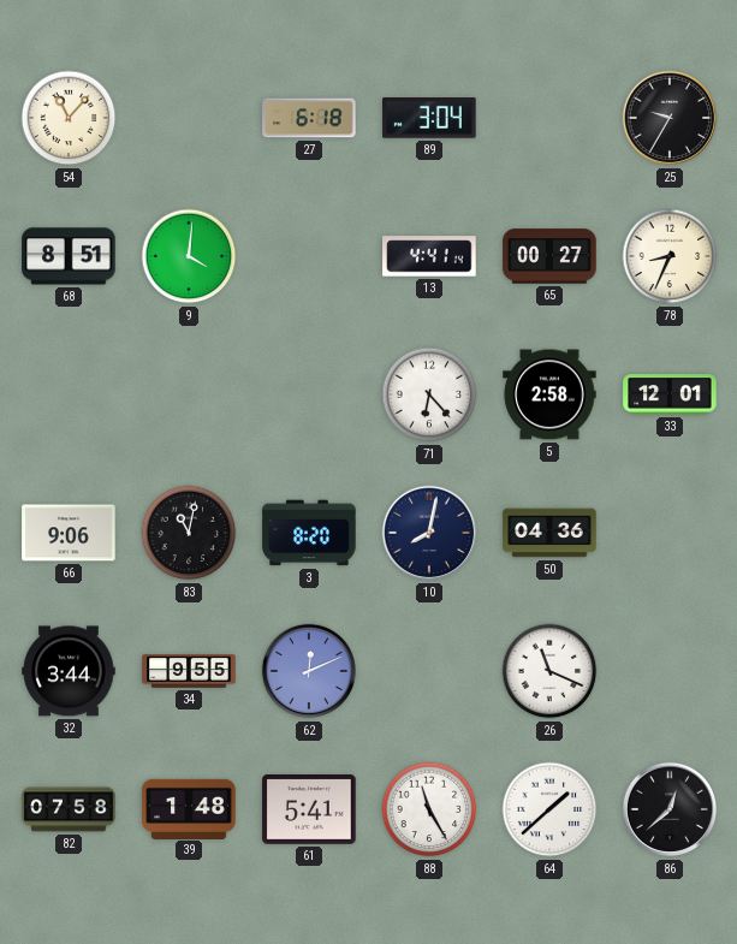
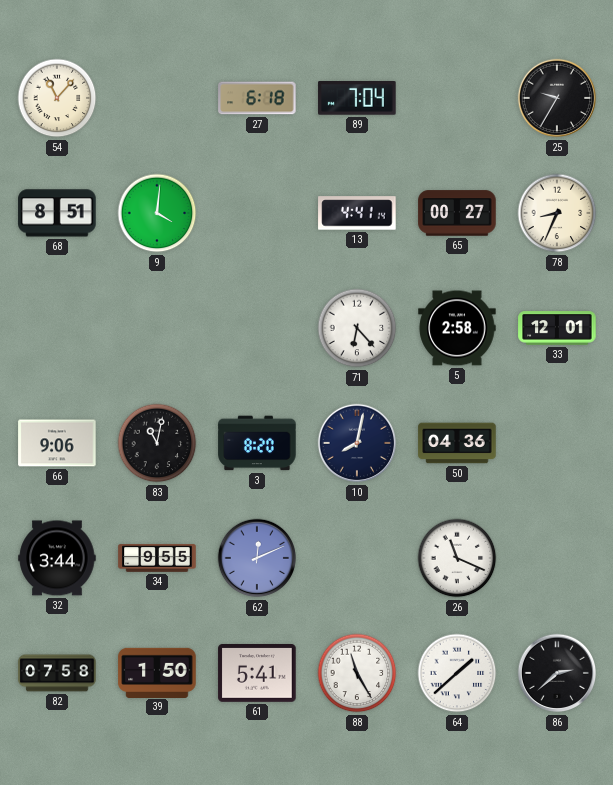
89: 3:04 -> 7:04
39: 1:48 -> 1:50
86: 12:38 -> 2:38
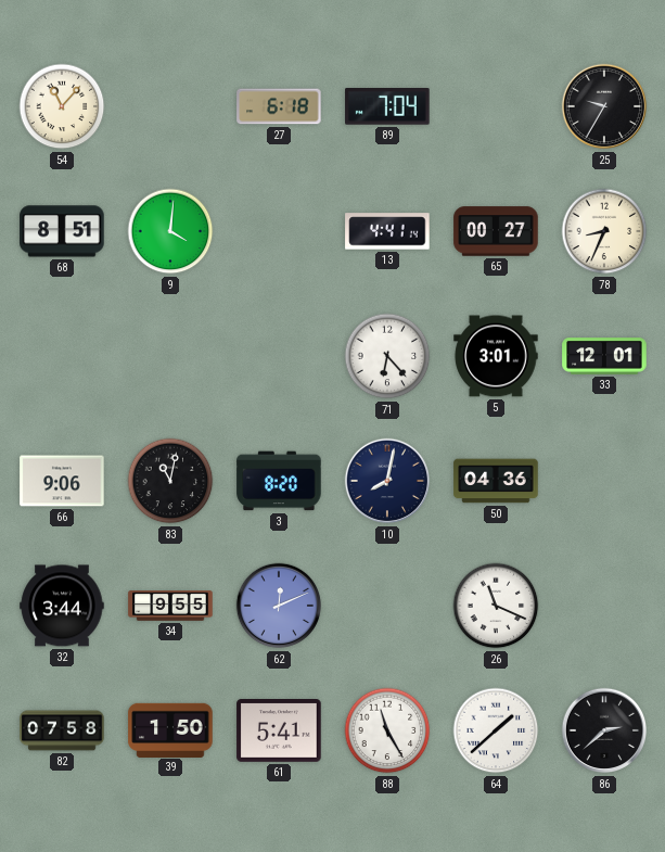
5: 2:58 -> 3:01
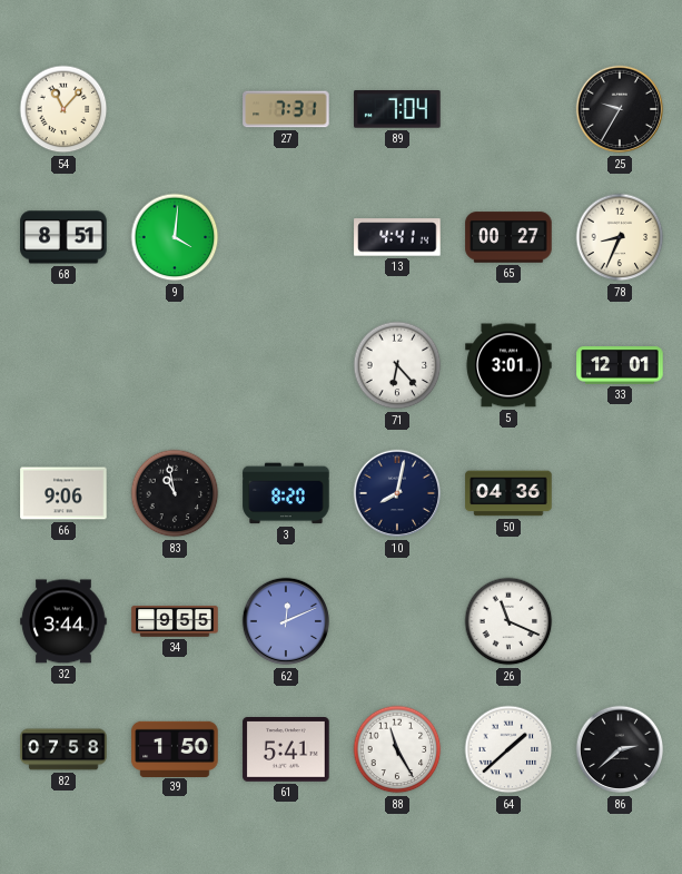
27: 6:18 -> 7:31
83: 11:02 -> 10:58
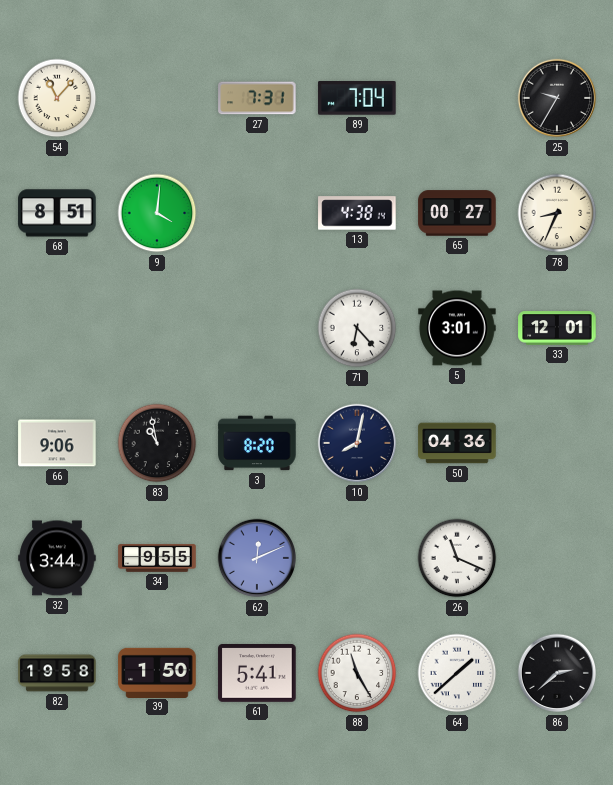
13: 4:41 -> 4:38
82: 07:58 -> 19:58
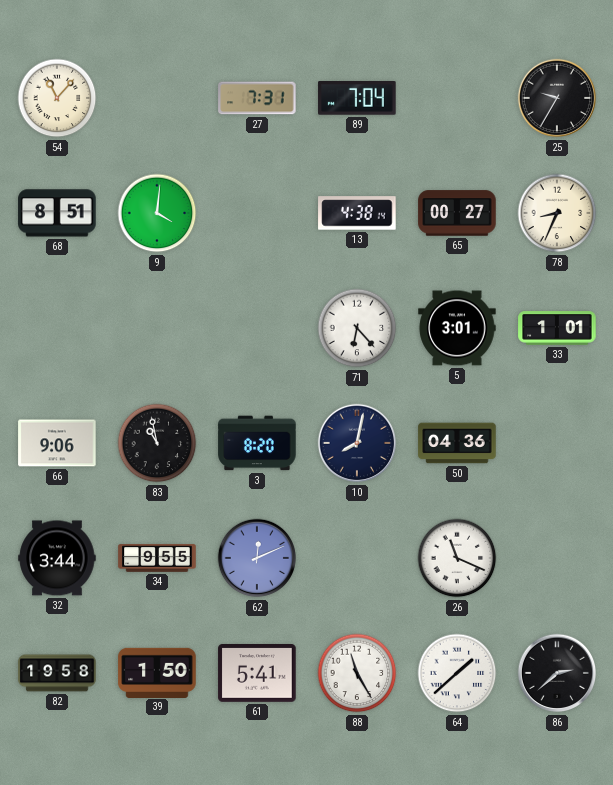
33: 12:01 -> 1:01
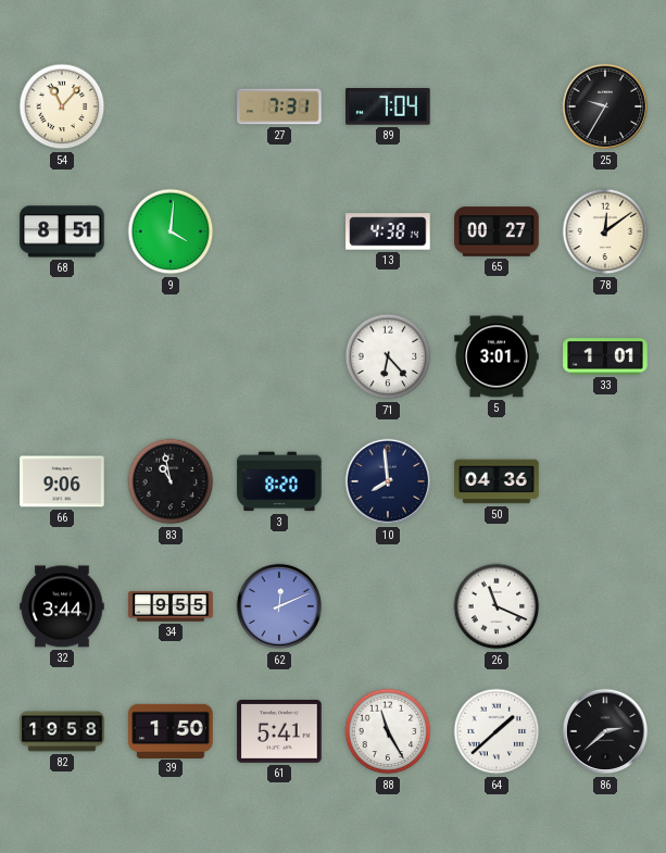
78: 8:34 -> 12:09
10: 8:02 -> 7:59
